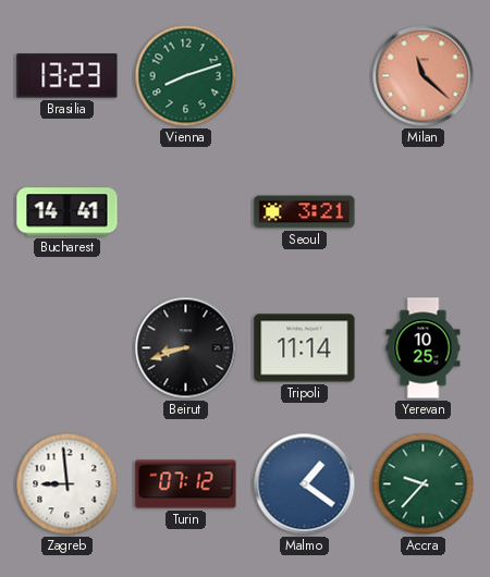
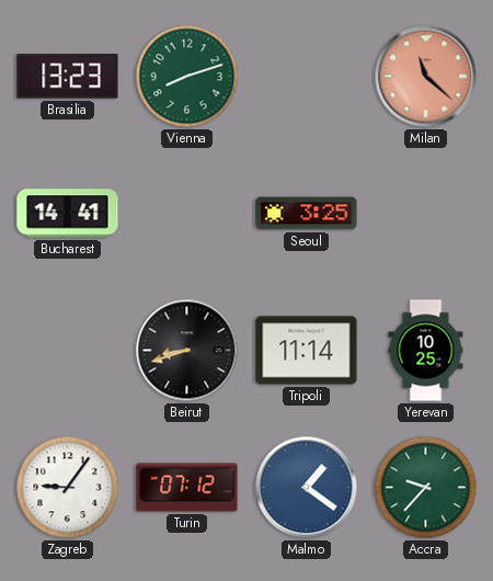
Seoul: 3:21 -> 3:25
Zagreb: 8:59 -> 9:06
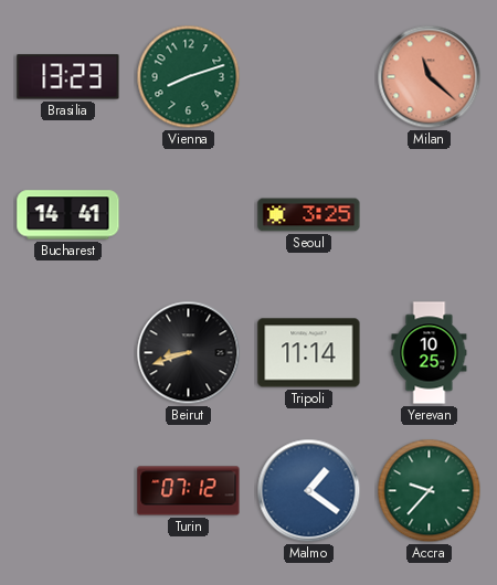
Zagreb: 9:06 -> none
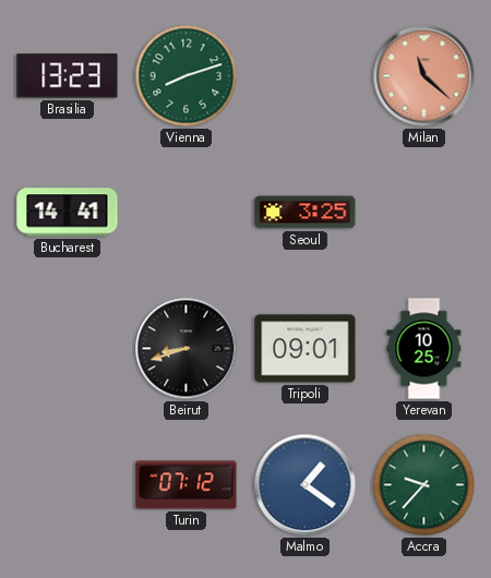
Tripoli: 11:14 -> 09:01
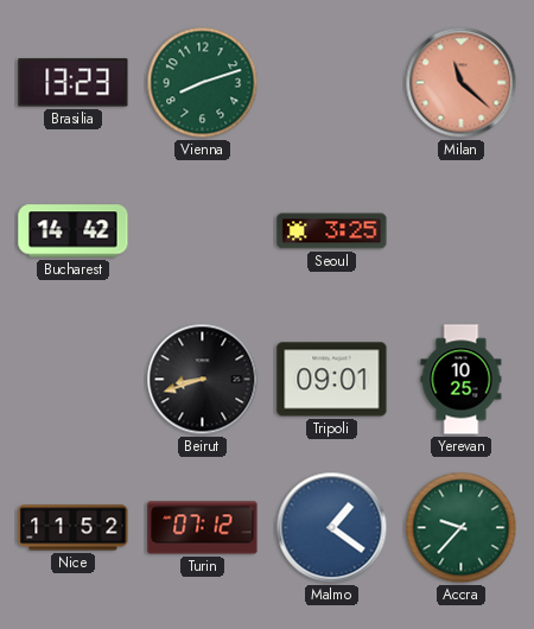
Bucharest: 14:41 -> 14:42
Nice: none -> 11:52
